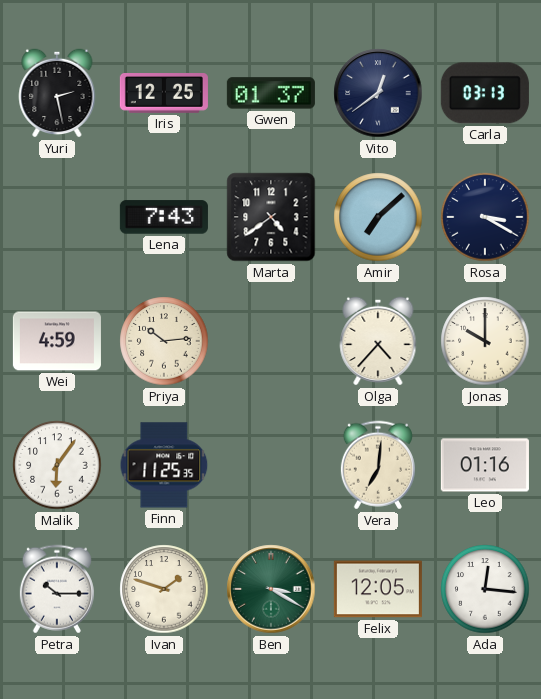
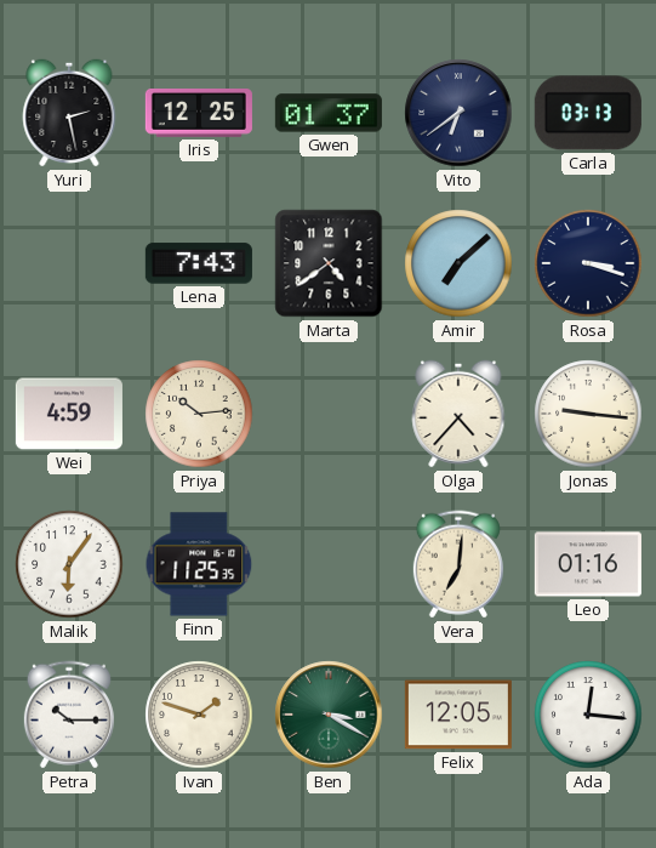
Vito: 12:39 -> 6:39
Rosa: 3:20 -> 3:18
Jonas: 10:00 -> 9:16
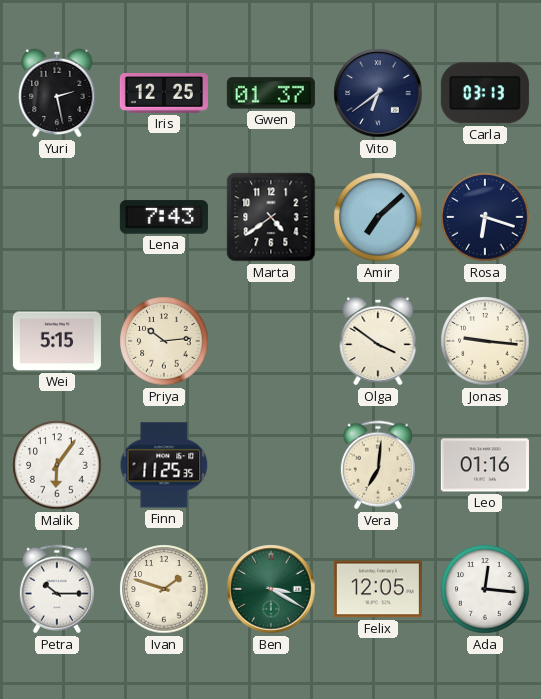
Rosa: 3:18 -> 6:18
Wei: 4:59 -> 5:15
Olga: 4:37 -> 3:51
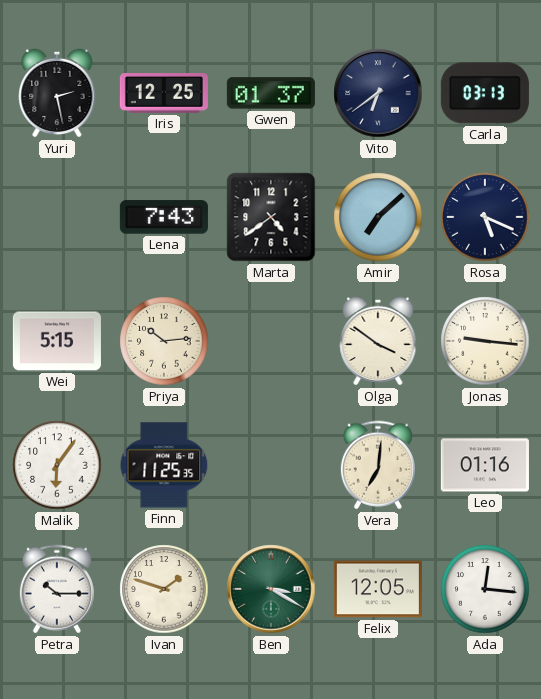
Rosa: 6:18 -> 5:19
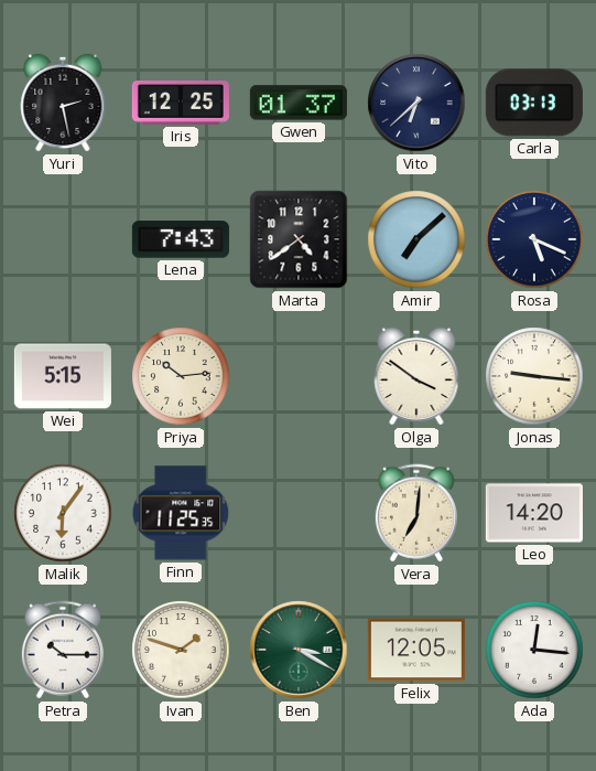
Vito: 6:39 -> 6:38
Leo: 01:16 -> 14:20
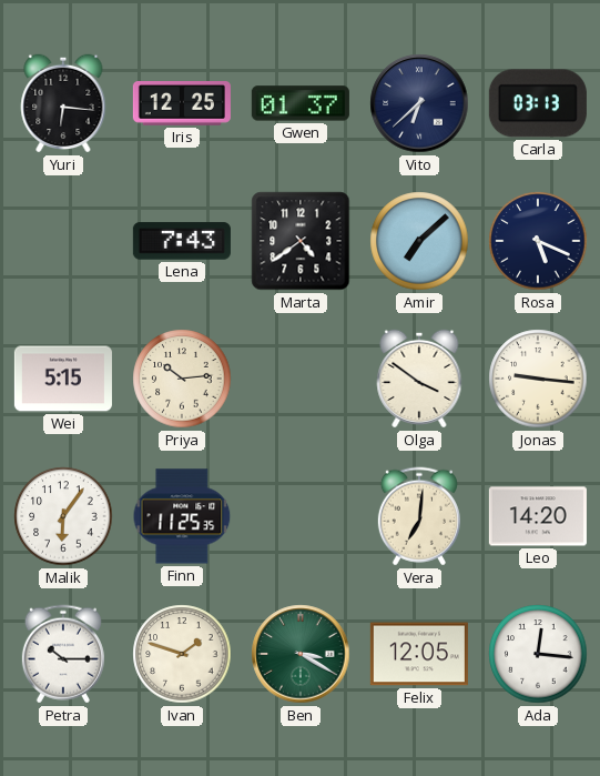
Yuri: 2:28 -> 6:16
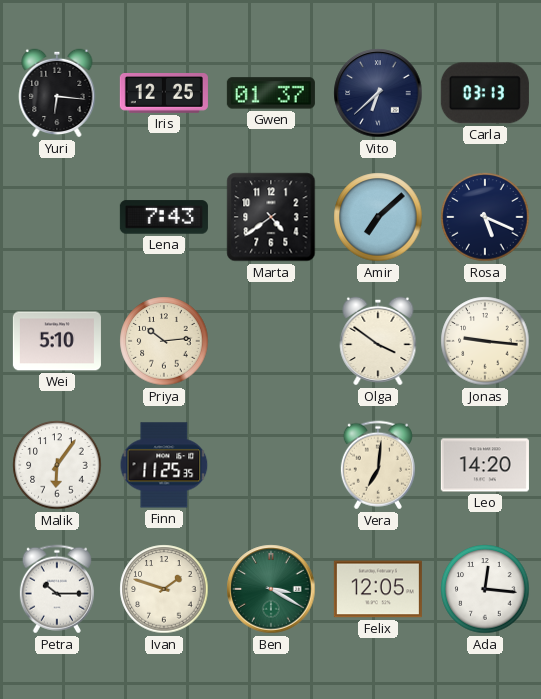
Wei: 5:15 -> 5:10
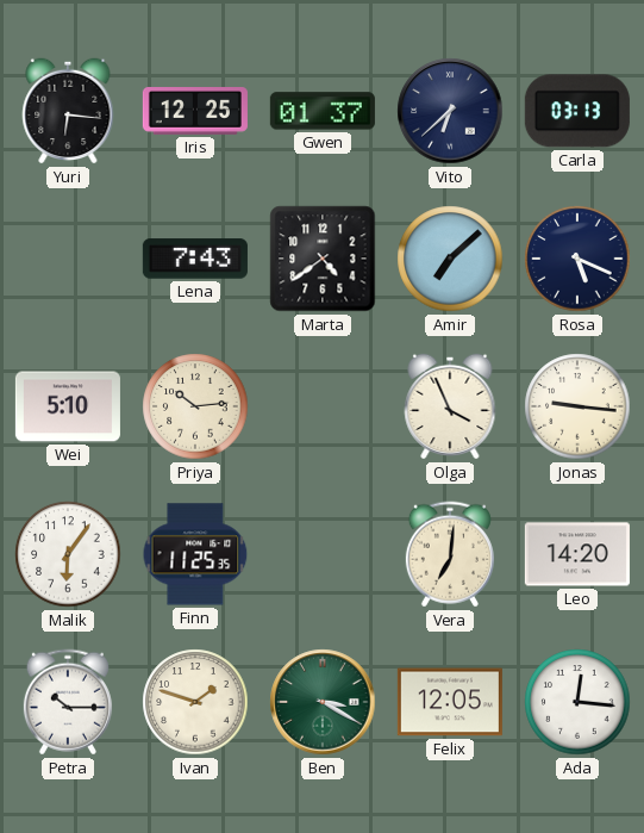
Olga: 3:51 -> 3:56
